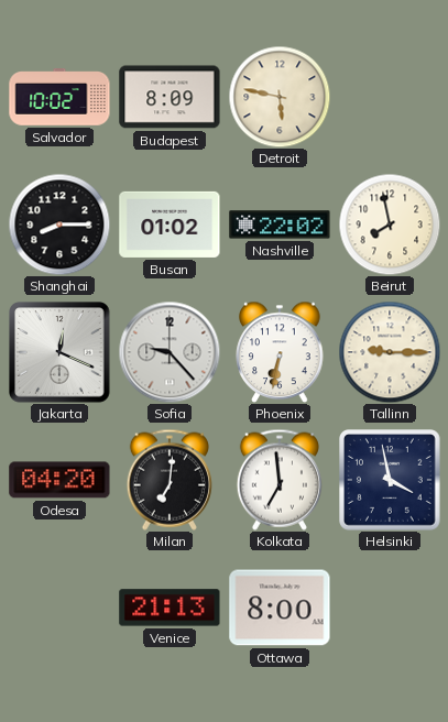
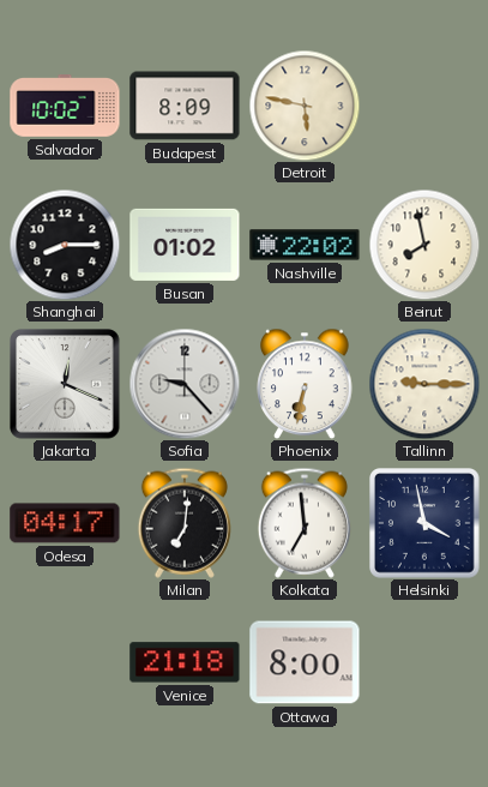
Odesa: 04:20 -> 04:17
Venice: 21:13 -> 21:18
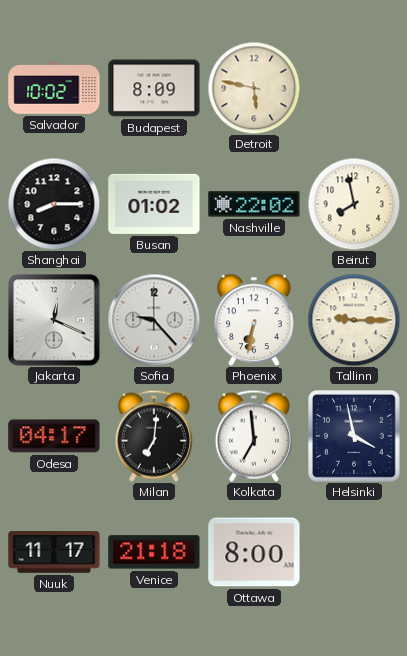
Nuuk: none -> 11:17
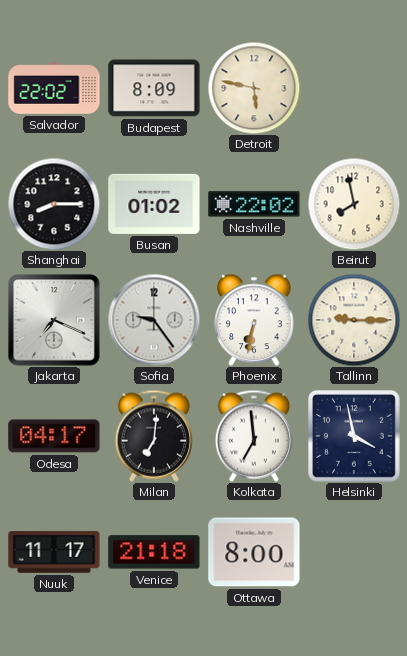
Salvador: 10:02 -> 22:02
Jakarta: 12:19 -> 7:19
Sofia: 9:23 -> 9:24
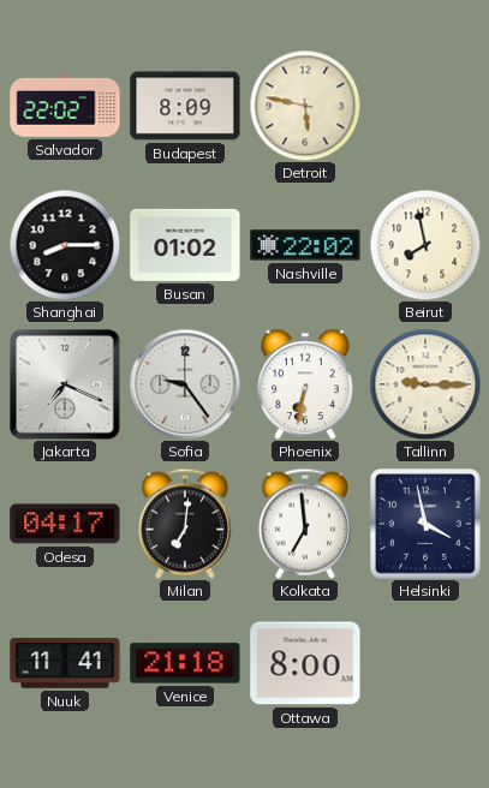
Nuuk: 11:17 -> 11:41
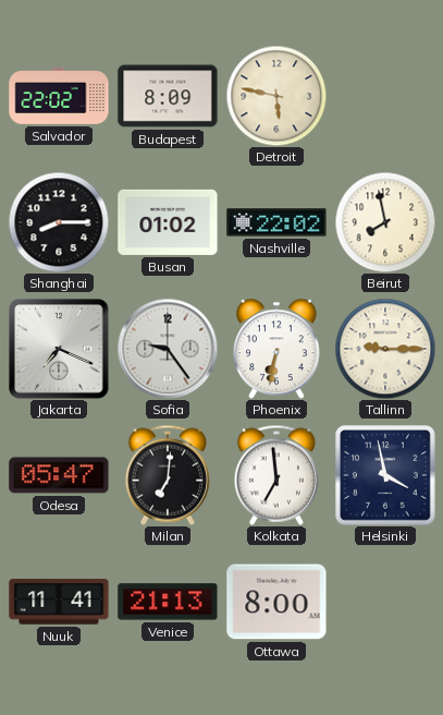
Odesa: 04:17 -> 05:47
Venice: 21:18 -> 21:13
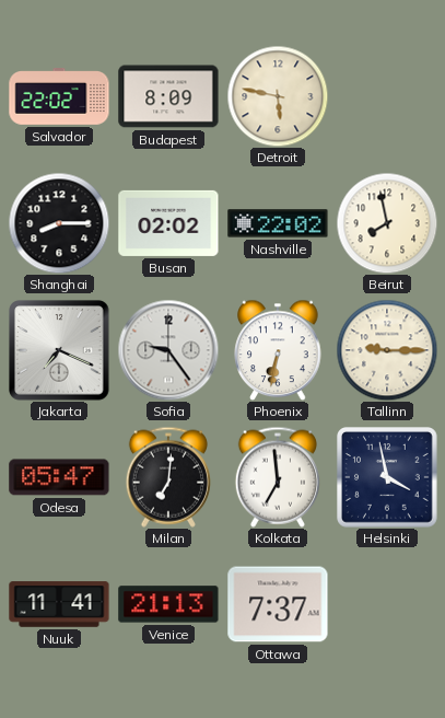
Busan: 01:02 -> 02:02
Ottawa: 8:00 -> 7:37
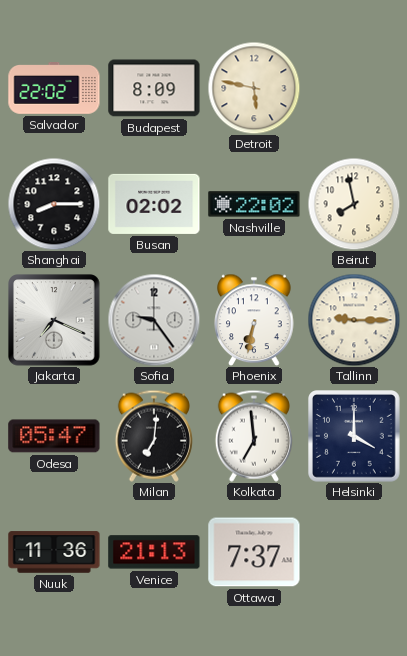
Helsinki: 3:58 -> 4:00
Nuuk: 11:41 -> 11:36
